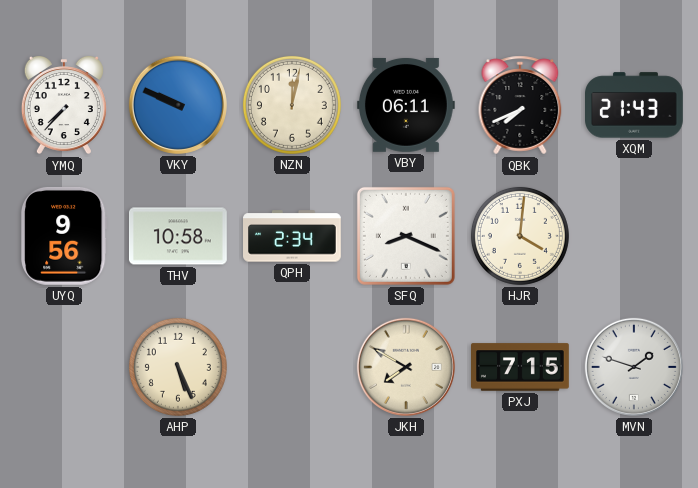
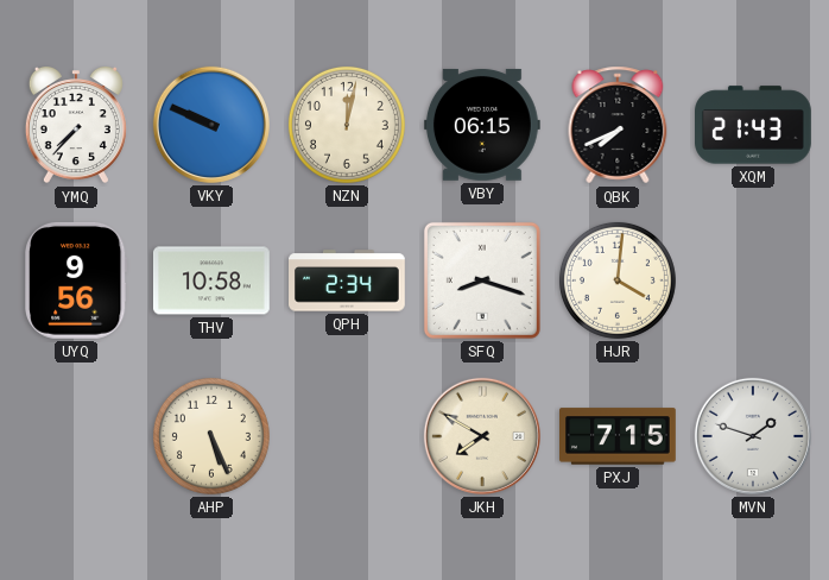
VBY: 06:11 -> 06:15
SFQ: 8:19 -> 8:18
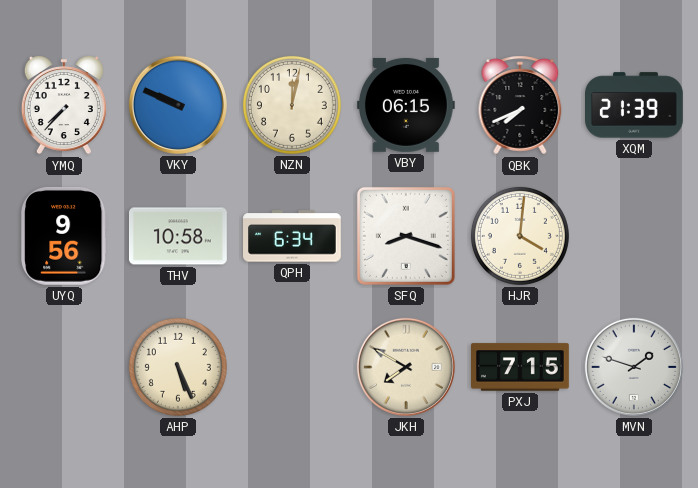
XQM: 21:43 -> 21:39
QPH: 2:34 -> 6:34
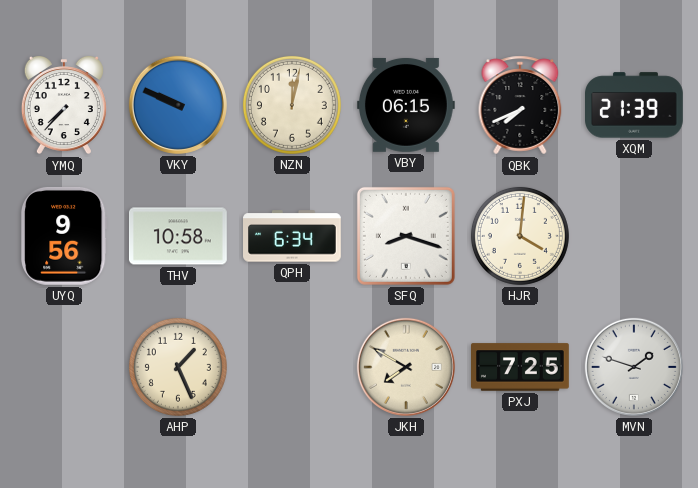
AHP: 5:26 -> 1:26
PXJ: 7:15 -> 7:25
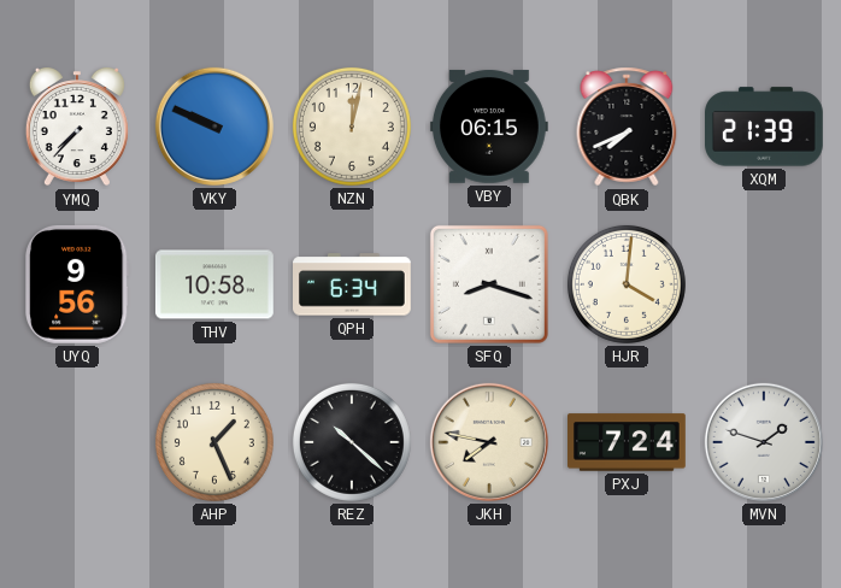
REZ: none -> 10:22
JKH: 7:50 -> 7:47
PXJ: 7:25 -> 7:24
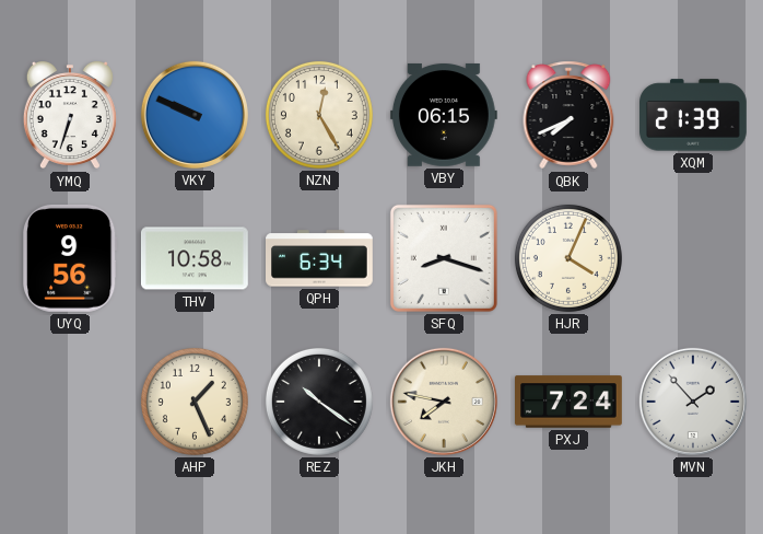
YMQ: 7:37 -> 6:33
NZN: 12:02 -> 12:25
HJR: 4:01 -> 4:04
REZ: 10:22 -> 10:21
MVN: 1:48 -> 1:53
